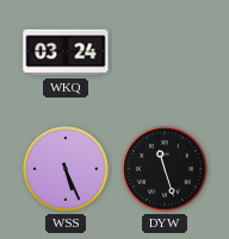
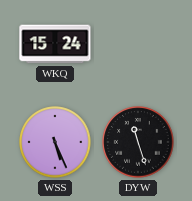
WKQ: 03:24 -> 15:24
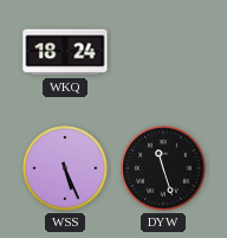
WKQ: 15:24 -> 18:24
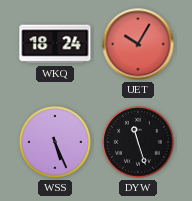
UET: none -> 10:05
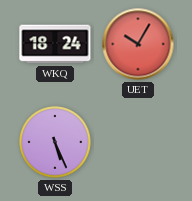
DYW: 11:27 -> none
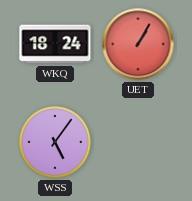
UET: 10:05 -> 1:05
WSS: 5:26 -> 5:06
